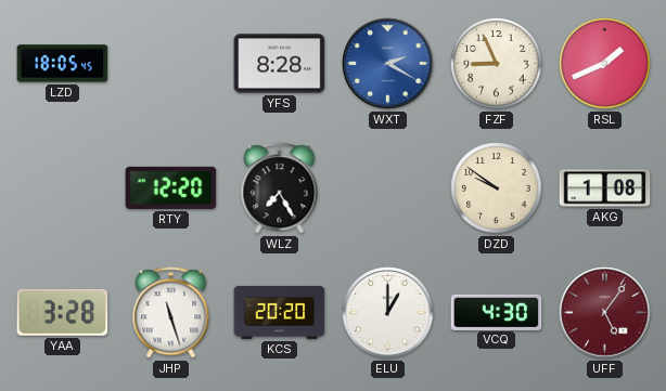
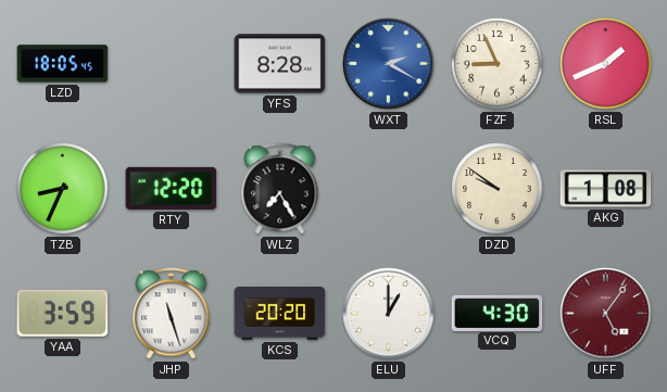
TZB: none -> 8:34
YAA: 3:28 -> 3:59
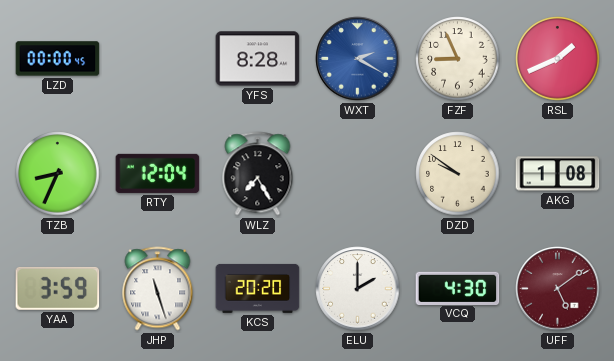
LZD: 18:05 -> 00:00
RTY: 12:20 -> 12:04
ELU: 1:00 -> 2:00
UFF: 5:06 -> 5:09
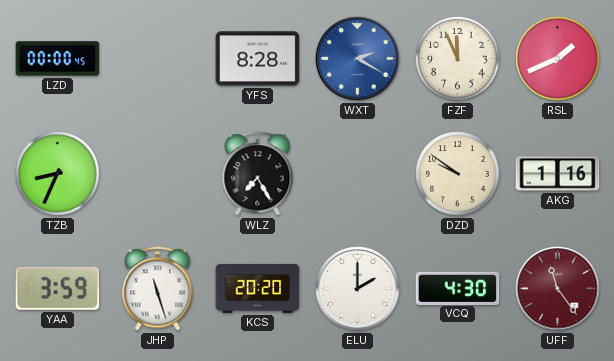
FZF: 8:56 -> 11:56
RTY: 12:04 -> none
AKG: 1:08 -> 1:16
UFF: 5:09 -> 11:24
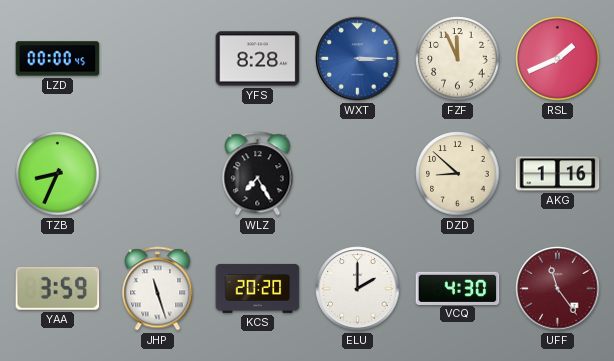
WXT: 2:20 -> 3:15
DZD: 9:51 -> 8:52
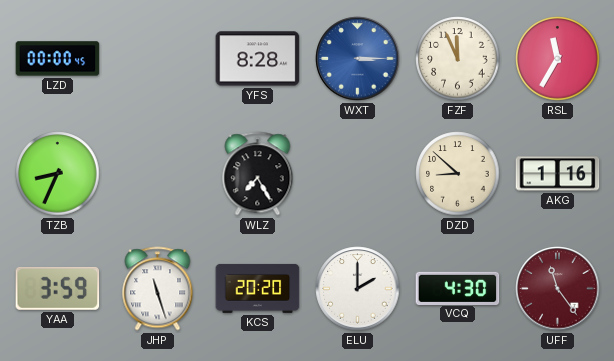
RSL: 1:41 -> 11:35
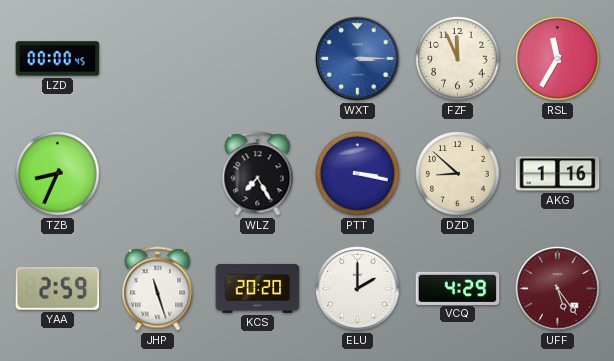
YFS: 8:28 -> none
PTT: none -> 3:17
YAA: 3:59 -> 2:59
VCQ: 4:30 -> 4:29
UFF: 11:24 -> 5:24
